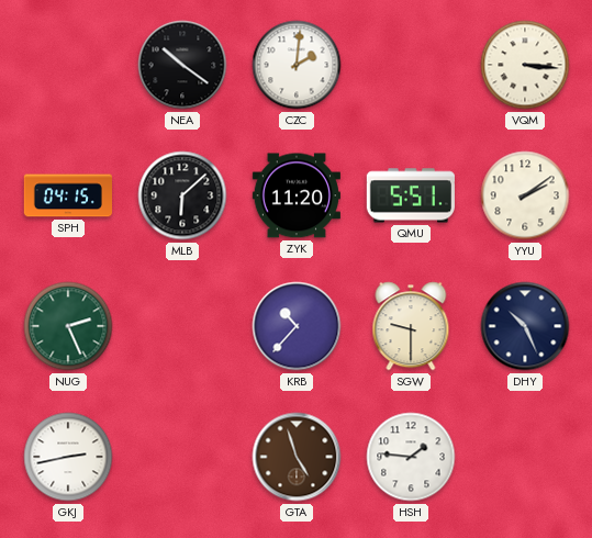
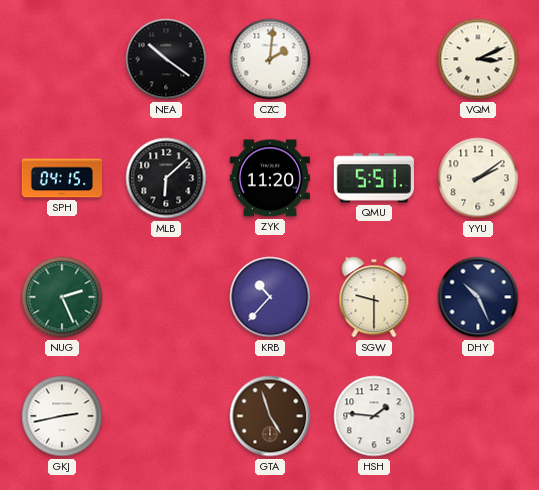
VQM: 3:16 -> 3:11
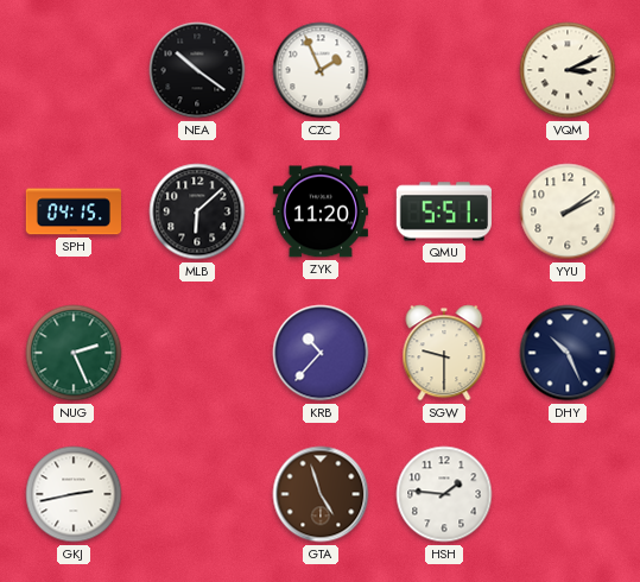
CZC: 2:01 -> 1:56
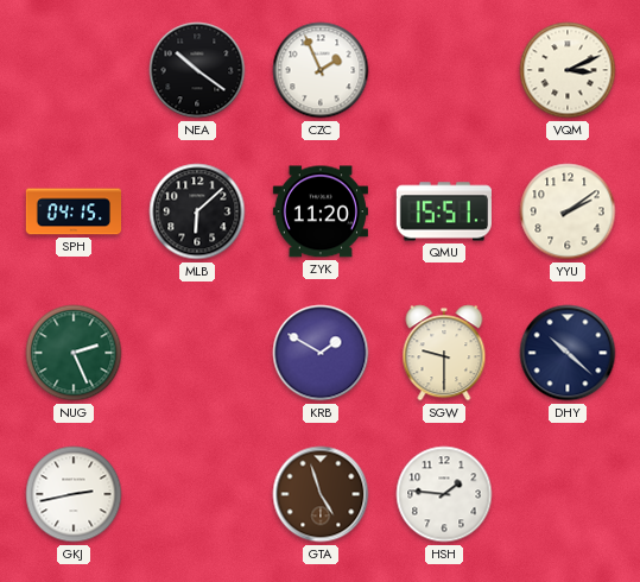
QMU: 5:51 -> 15:51
KRB: 10:37 -> 1:50
DHY: 10:26 -> 10:22
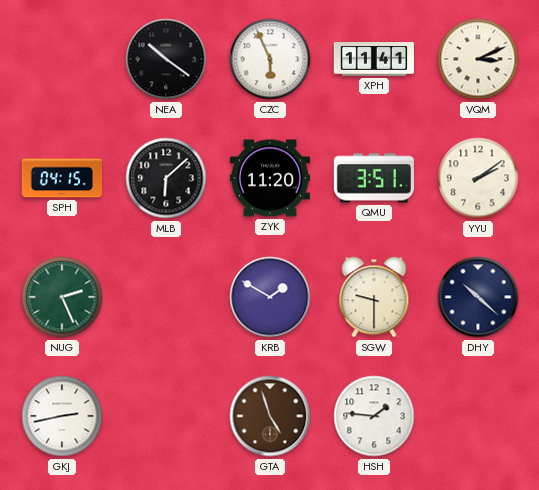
CZC: 1:56 -> 5:56
XPH: none -> 11:41
QMU: 15:51 -> 3:51
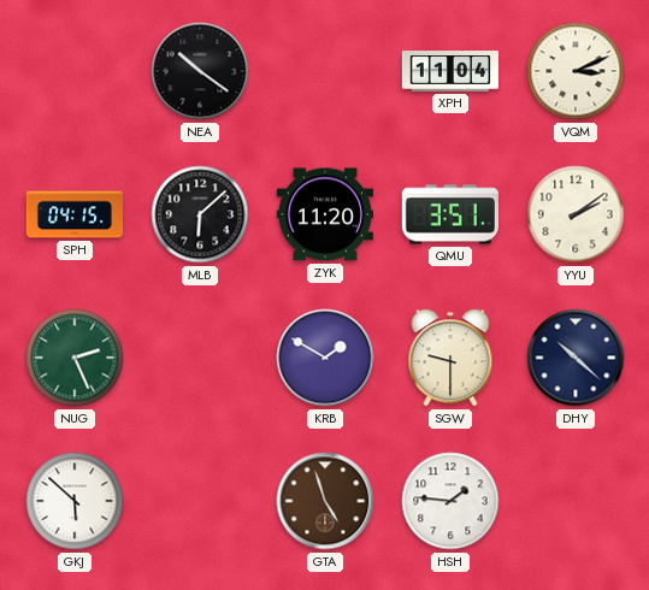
CZC: 5:56 -> none
XPH: 11:41 -> 11:04
GKJ: 2:43 -> 5:52
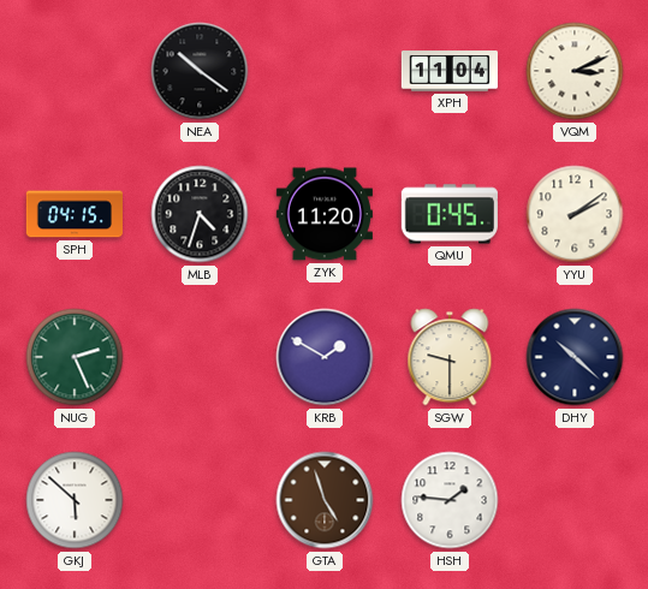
MLB: 6:08 -> 4:33
QMU: 3:51 -> 0:45
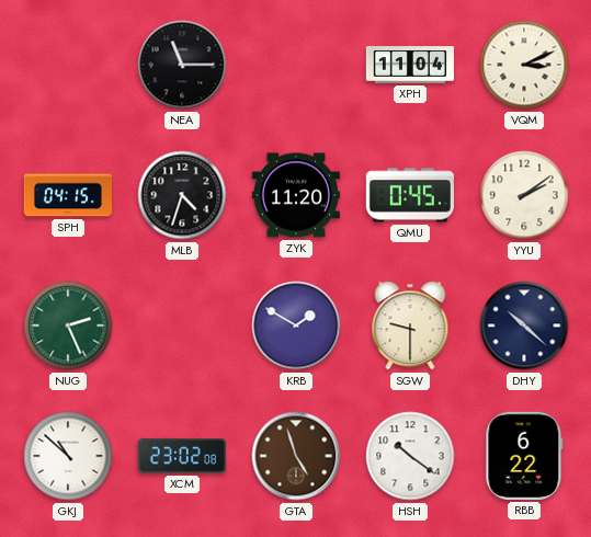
NEA: 10:21 -> 11:15
GKJ: 5:52 -> 10:52
XCM: none -> 23:02
HSH: 1:46 -> 10:21
RBB: none -> 6:22
